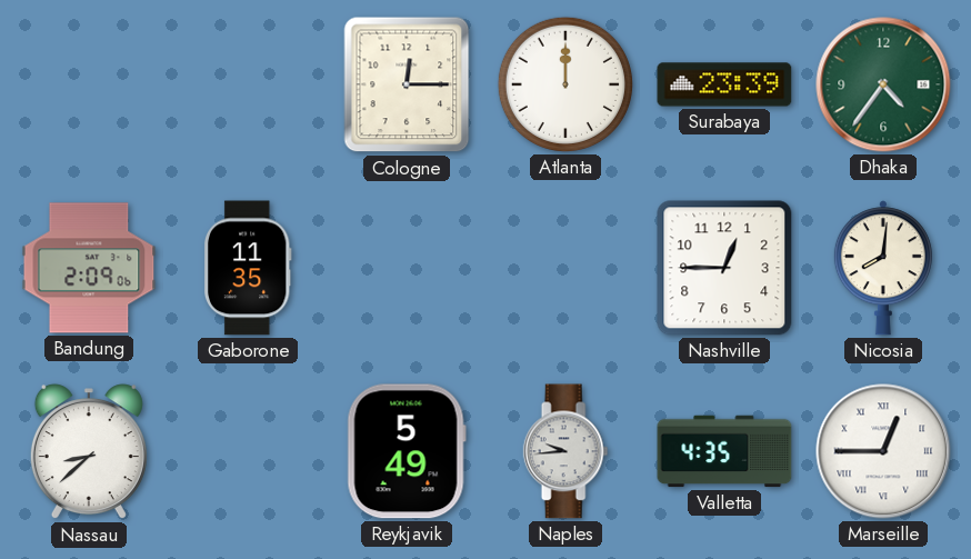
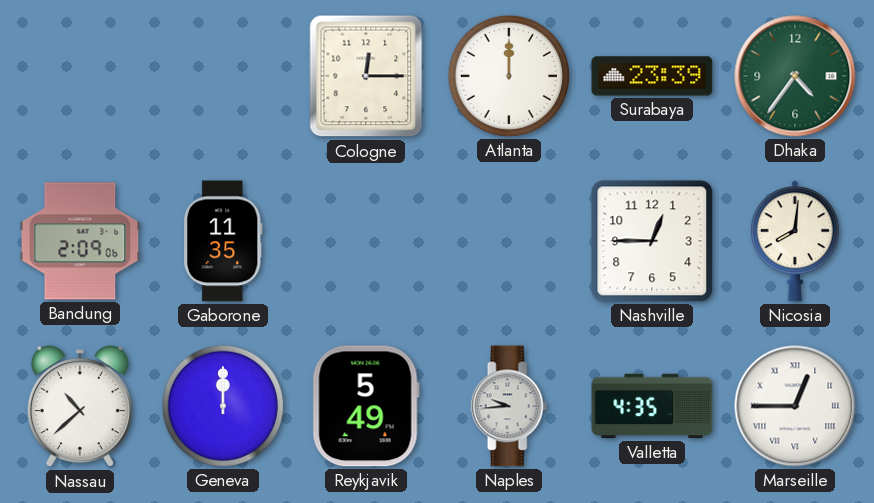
Nassau: 8:38 -> 10:38
Geneva: none -> 12:00
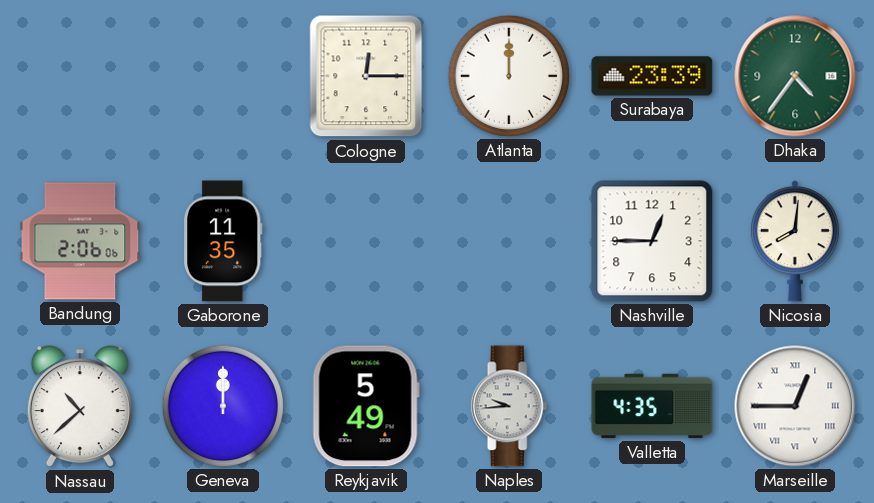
Bandung: 2:09 -> 2:06
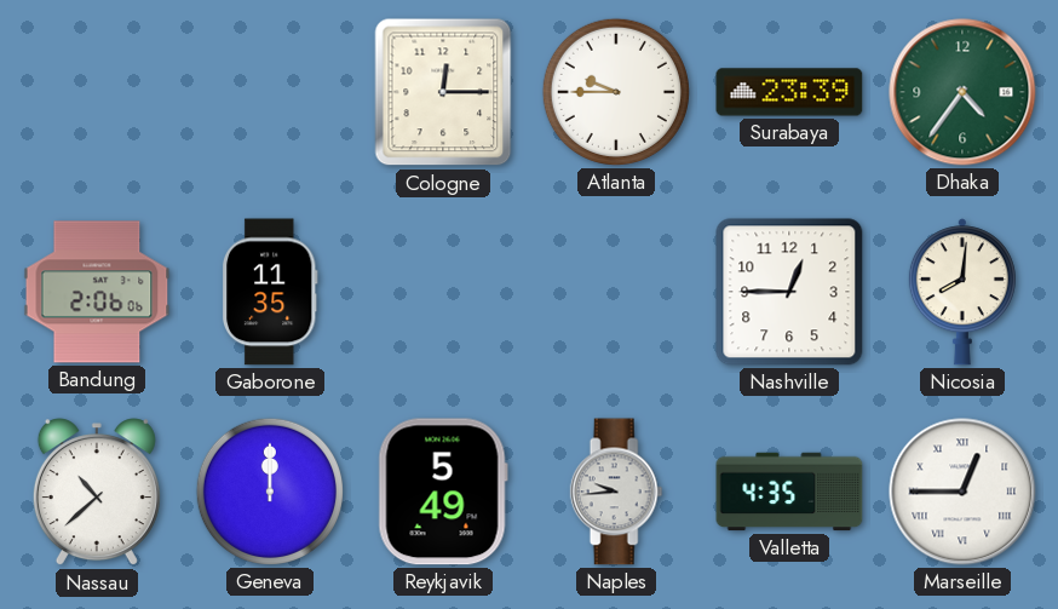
Atlanta: 12:00 -> 9:45
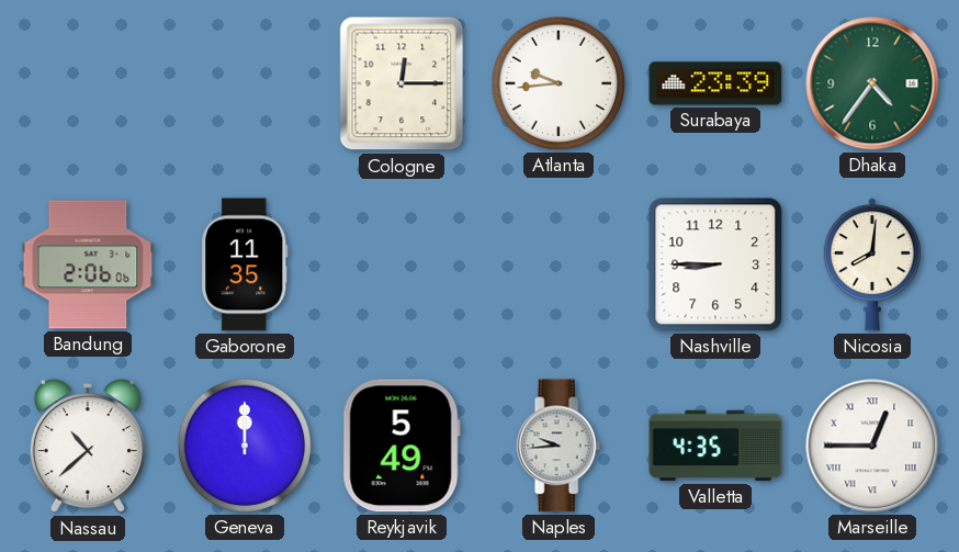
Atlanta: 9:45 -> 9:44
Nashville: 12:45 -> 8:45
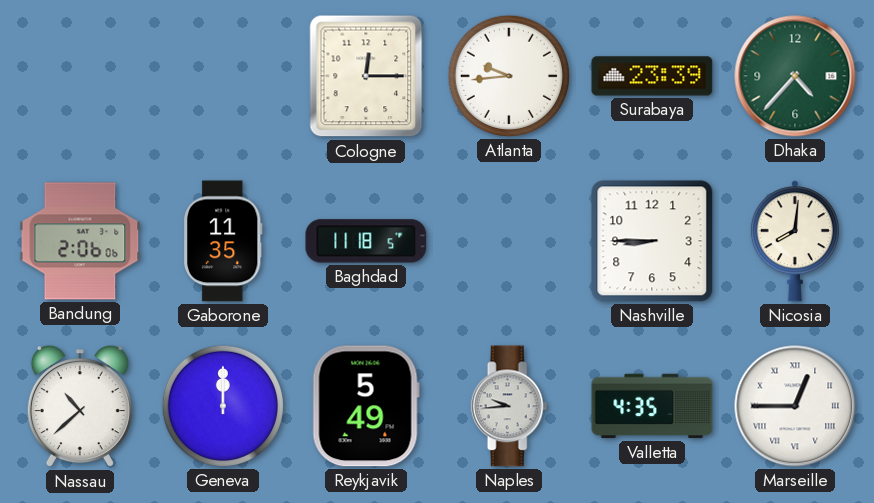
Dhaka: 4:36 -> 4:37
Baghdad: none -> 11:18
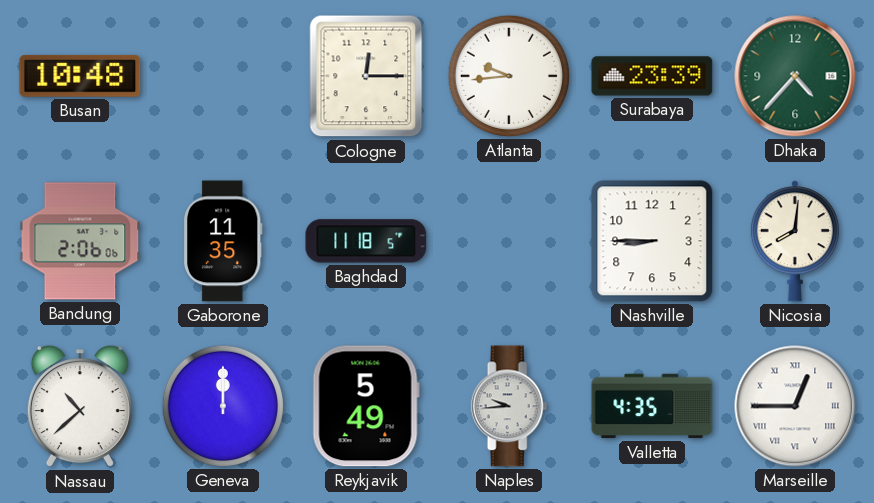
Busan: none -> 10:48
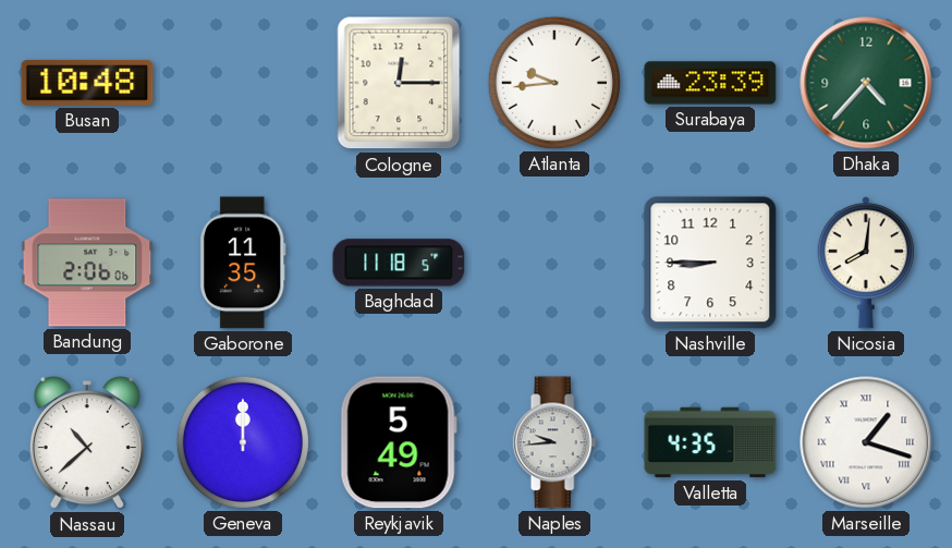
Marseille: 12:45 -> 1:18
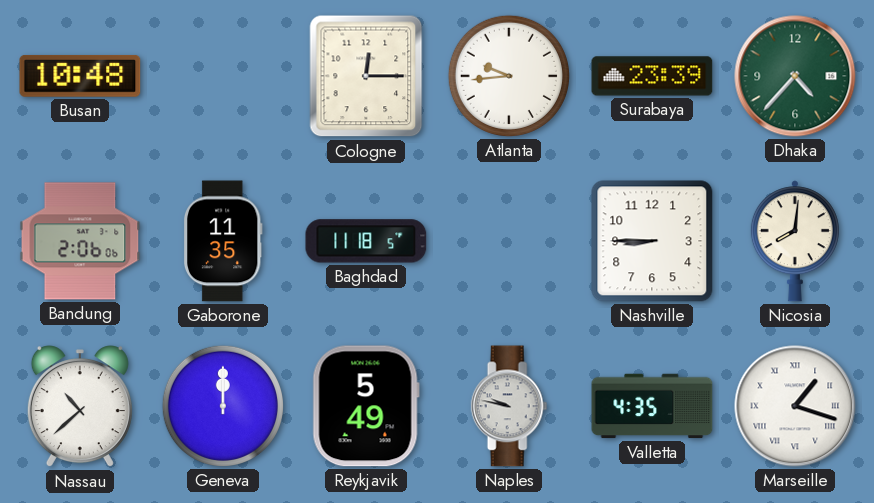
Naples: 9:44 -> 9:47
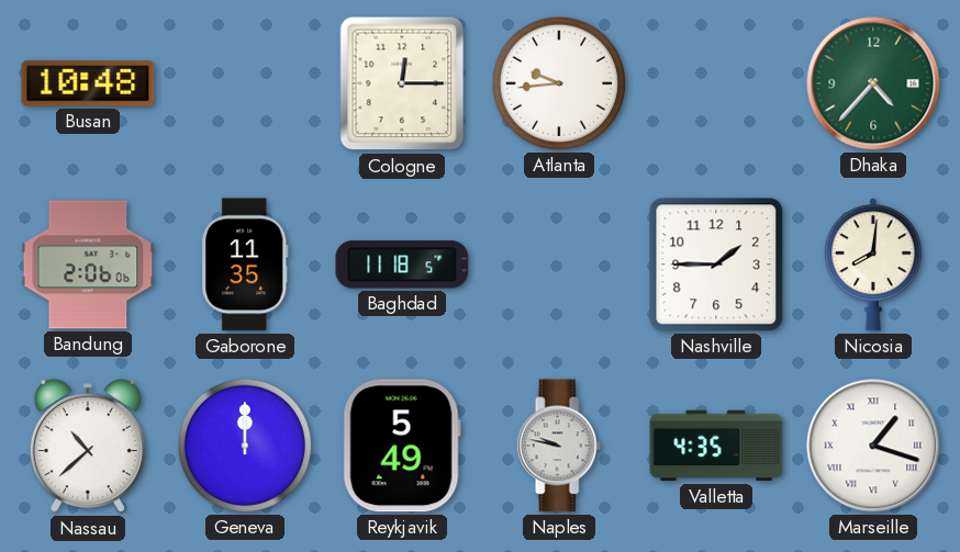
Surabaya: 23:39 -> none
Nashville: 8:45 -> 1:45
